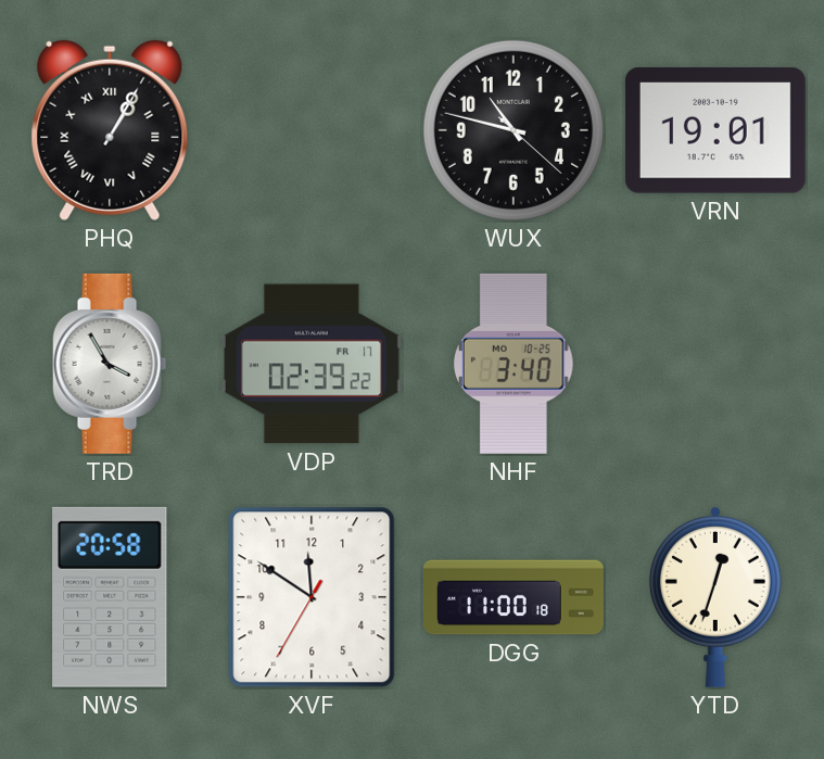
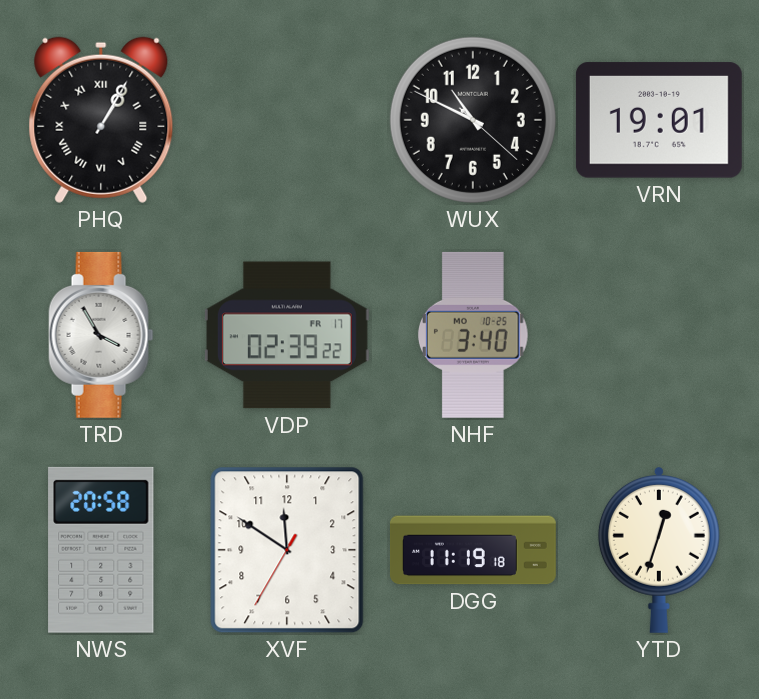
WUX: 10:47 -> 10:49
DGG: 11:00 -> 11:19
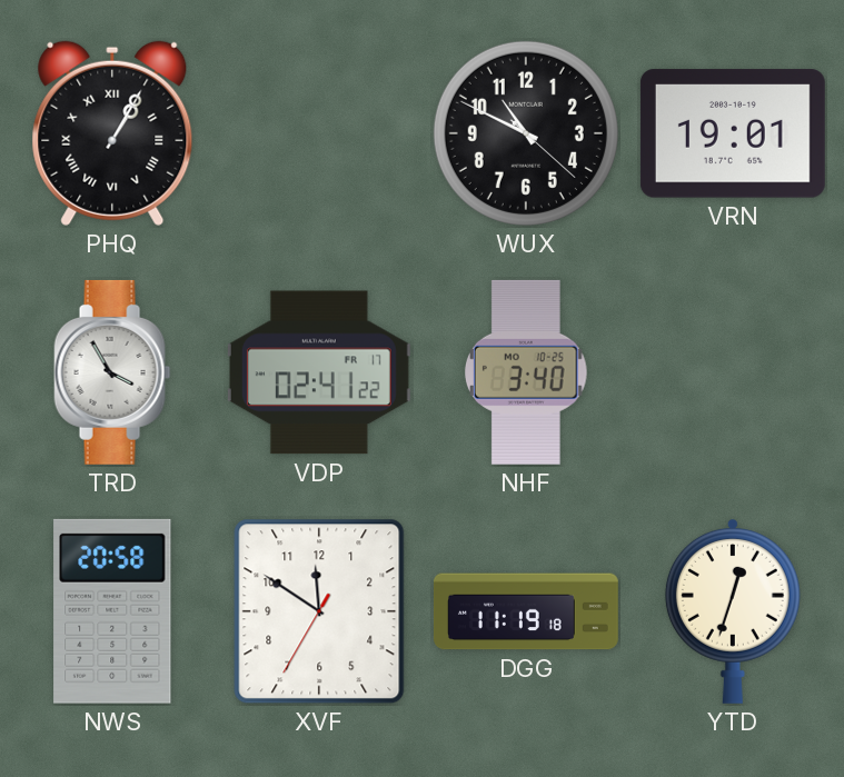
VDP: 02:39 -> 02:41
